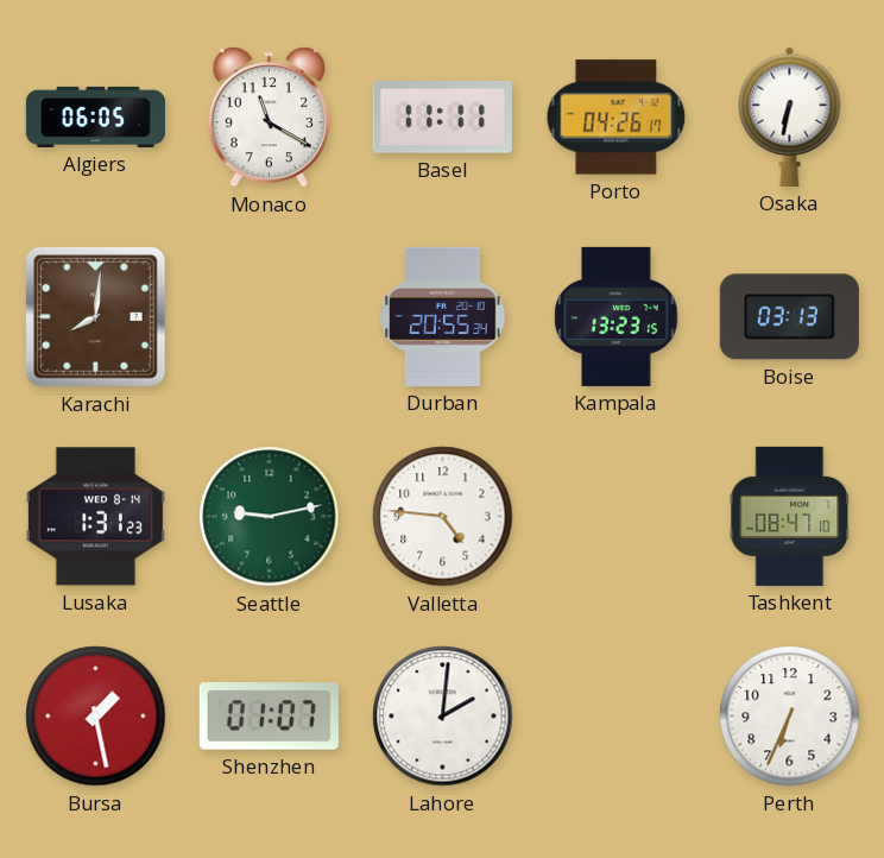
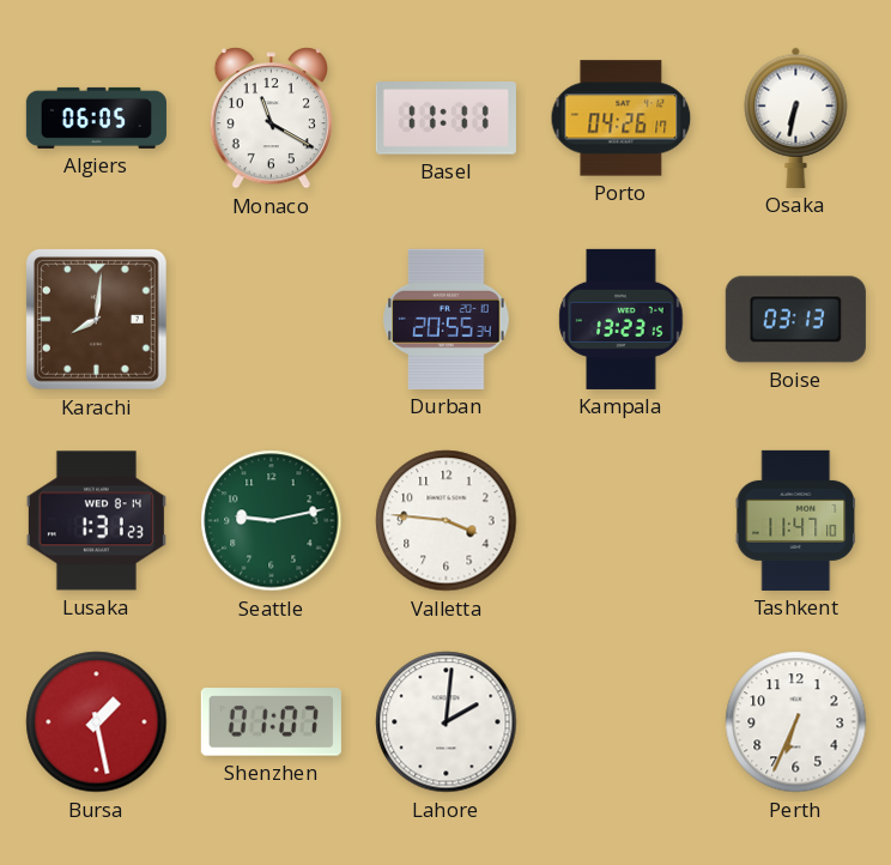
Valletta: 4:46 -> 3:46
Tashkent: 08:47 -> 11:47
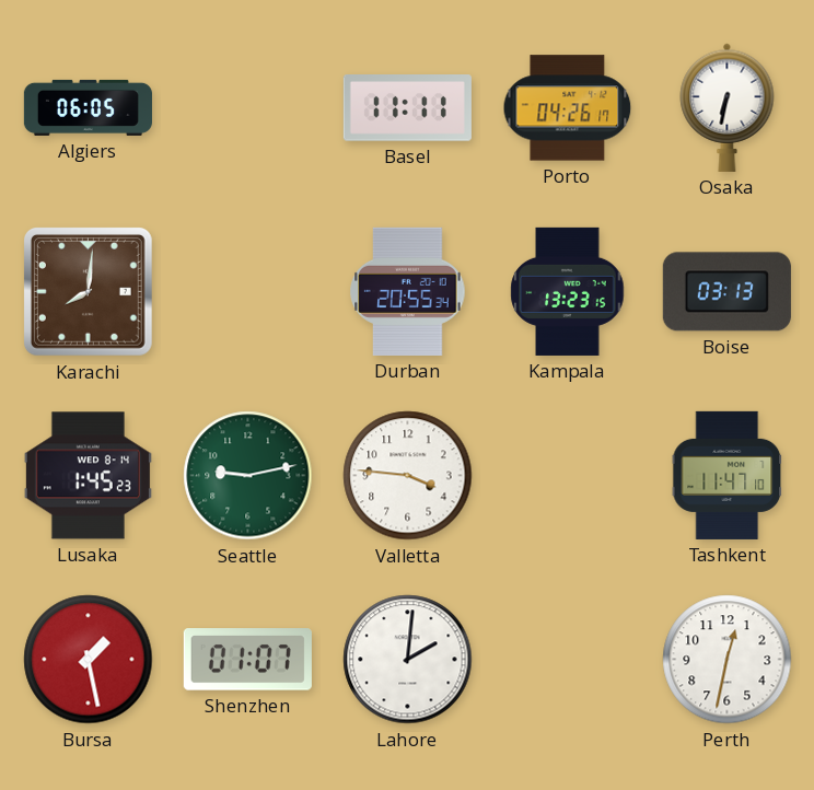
Monaco: 11:20 -> none
Lusaka: 1:31 -> 1:45
Perth: 6:34 -> 12:32
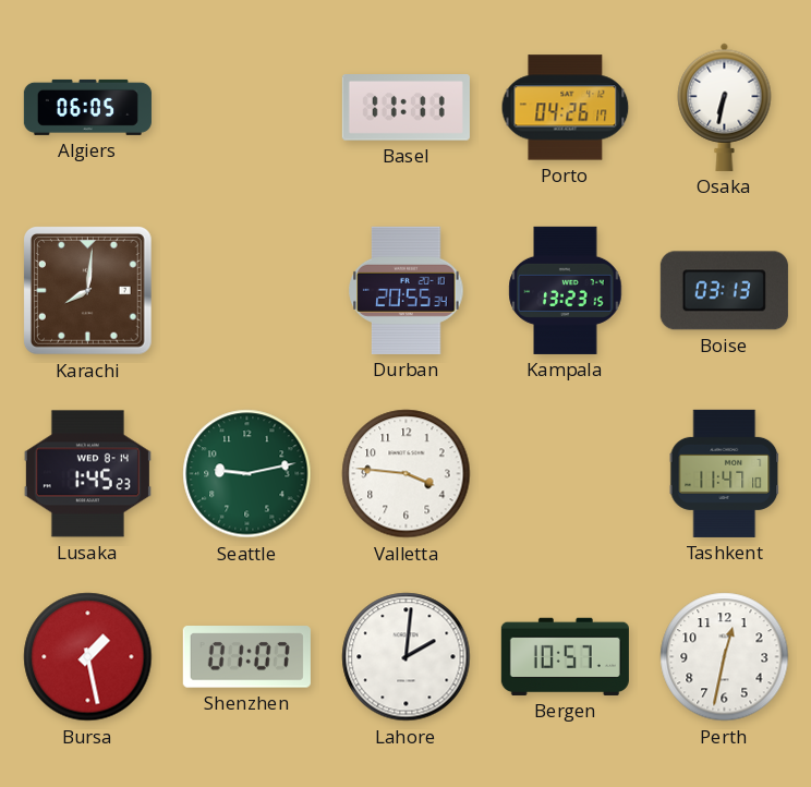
Bergen: none -> 10:57
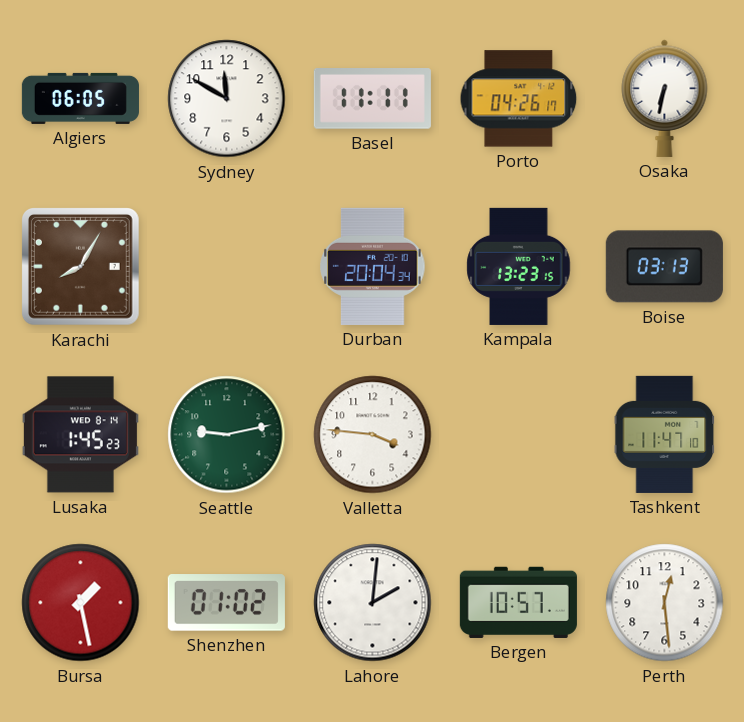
Sydney: none -> 11:50
Karachi: 8:01 -> 8:05
Durban: 20:55 -> 20:04
Shenzhen: 01:07 -> 01:02
Perth: 12:32 -> 12:29
